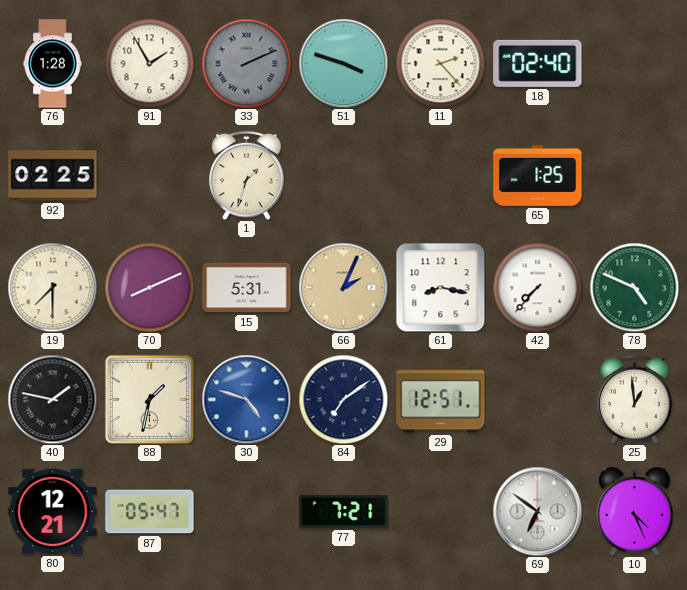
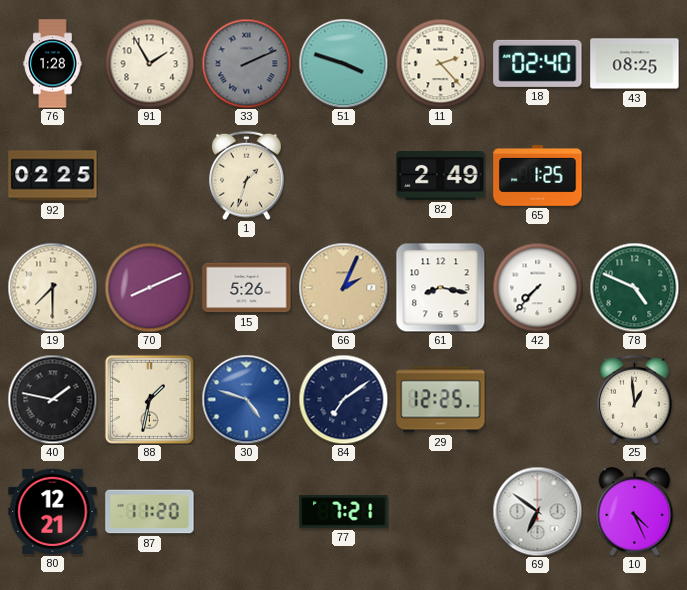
43: none -> 08:25
82: none -> 2:49
15: 5:31 -> 5:26
29: 12:51 -> 12:25
87: 05:47 -> 11:20
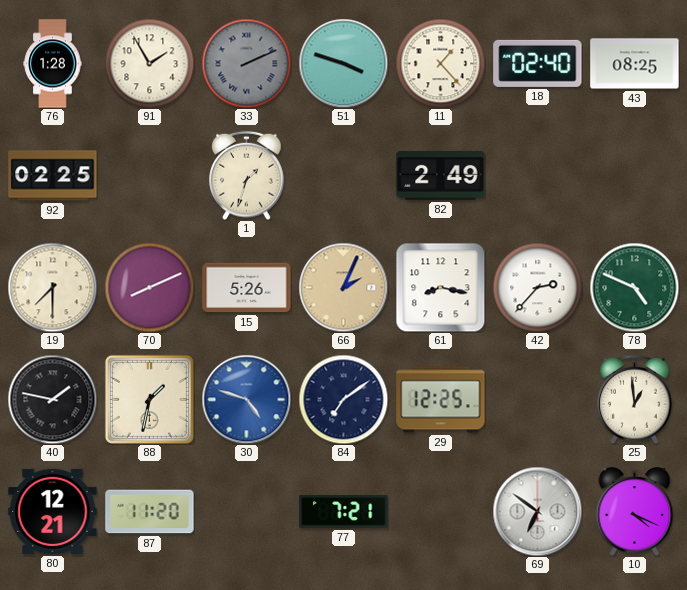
11: 2:23 -> 1:23
65: 1:25 -> none
42: 7:37 -> 2:37
10: 4:26 -> 4:19
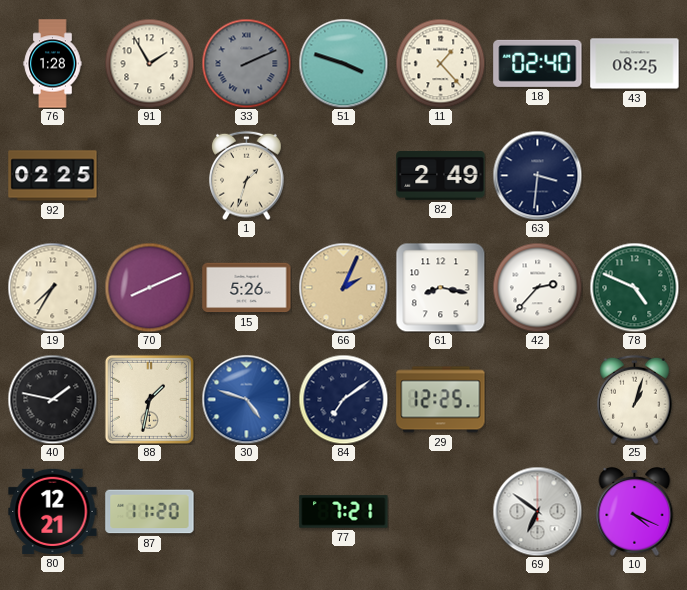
63: none -> 3:31
19: 7:30 -> 7:35
25: 12:59 -> 1:03
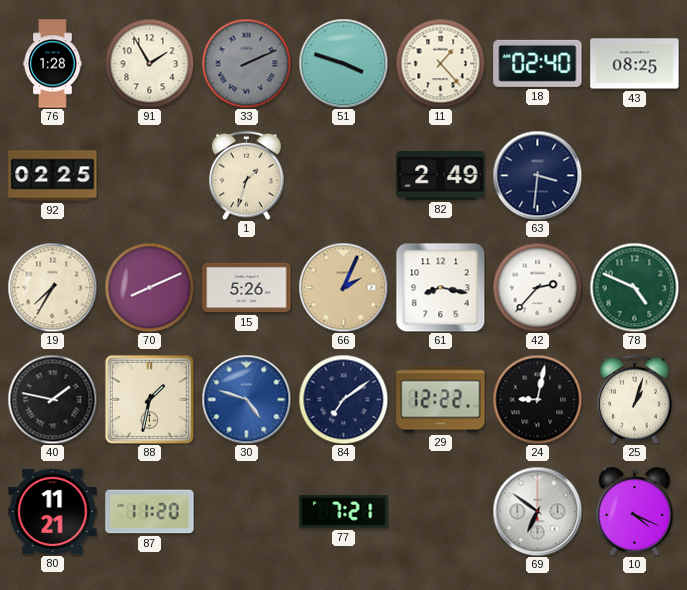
29: 12:25 -> 12:22
24: none -> 9:02
80: 12:21 -> 11:21
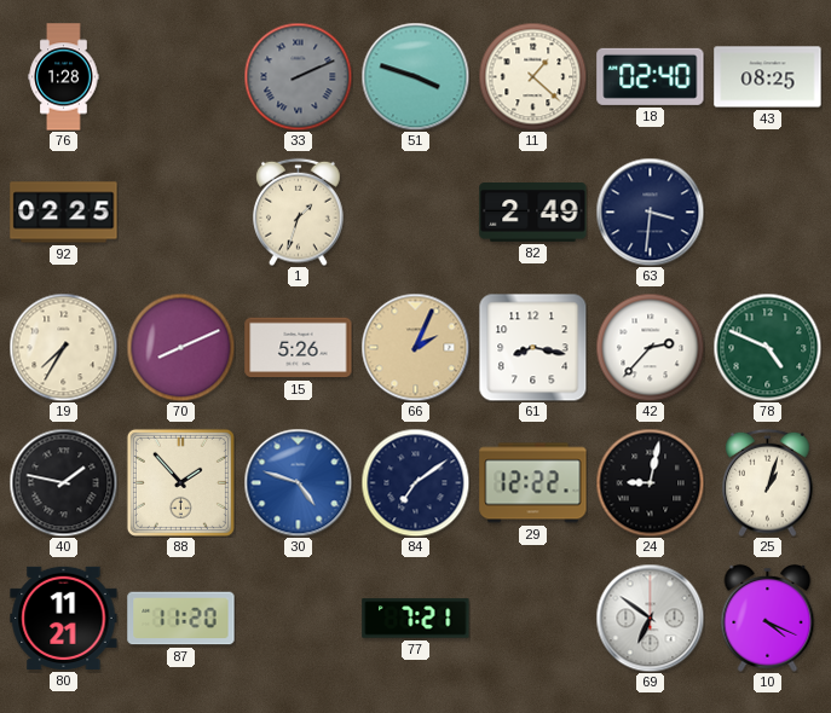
91: 1:55 -> none
11: 1:23 -> 1:22
88: 1:32 -> 1:53
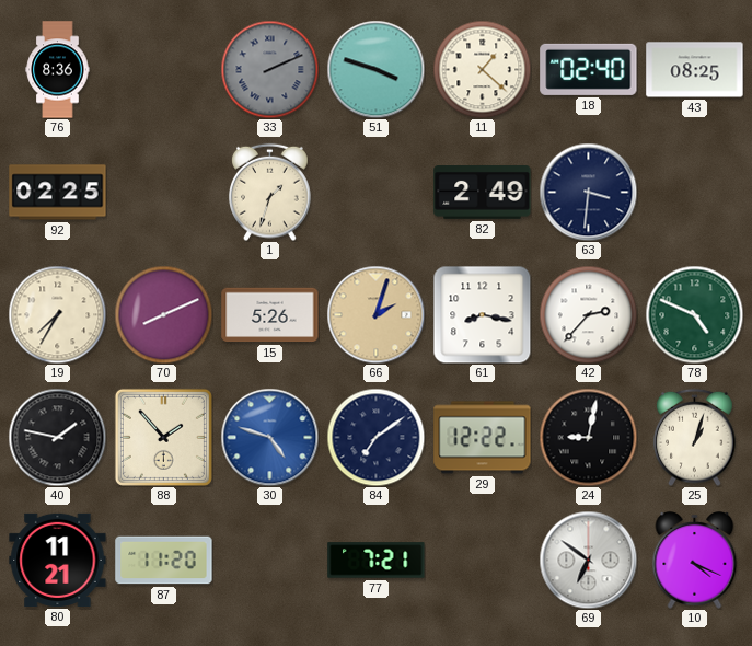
76: 1:28 -> 8:36
66: 2:04 -> 2:03
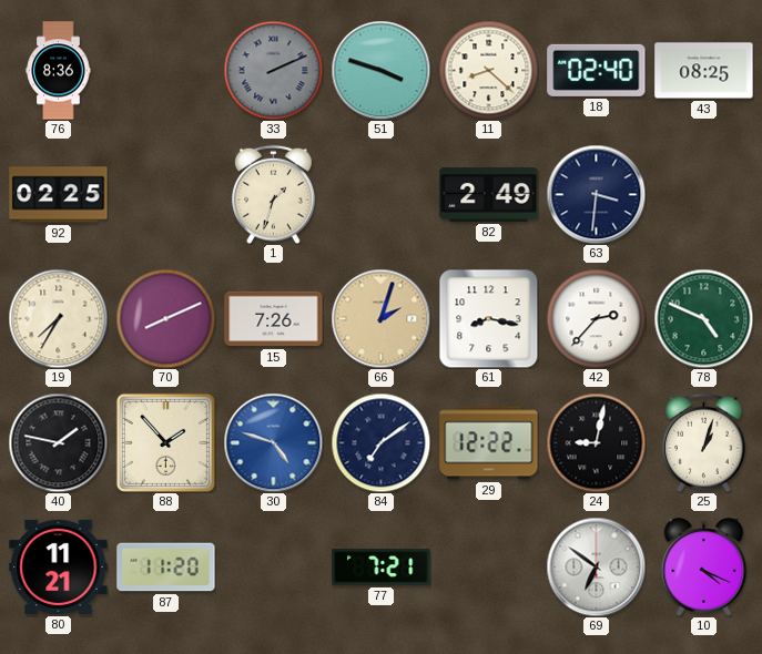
11: 1:22 -> 8:22
15: 5:26 -> 7:26
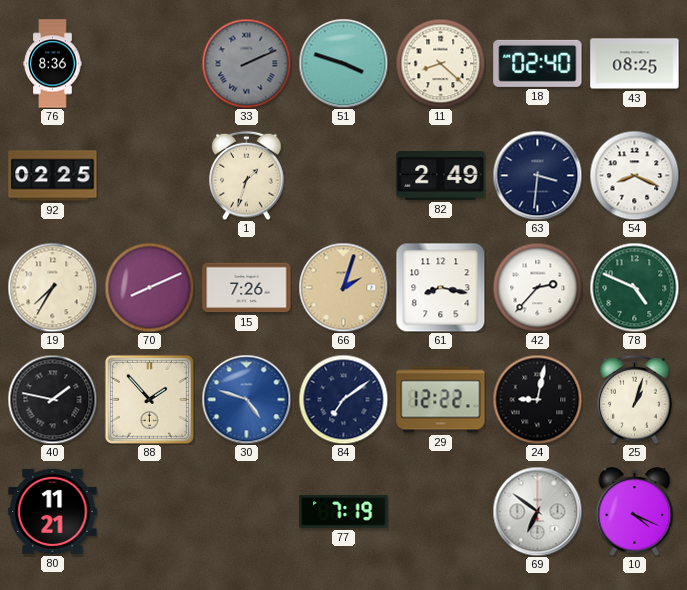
54: none -> 8:19
87: 11:20 -> none
77: 7:21 -> 7:19
